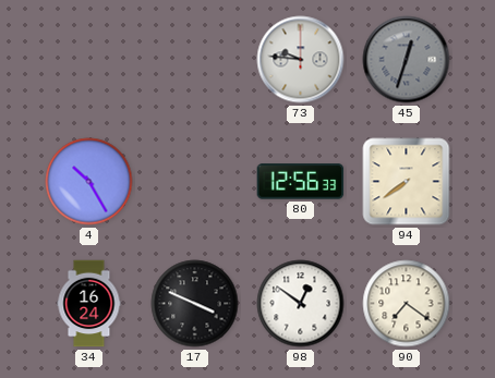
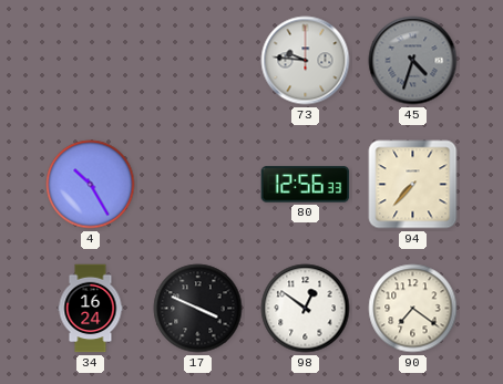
45: 12:33 -> 4:33
94: 7:39 -> 7:37
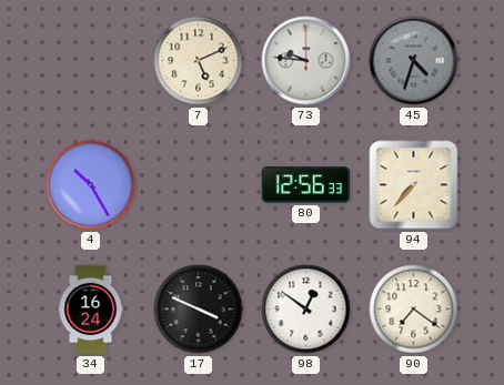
7: none -> 5:11
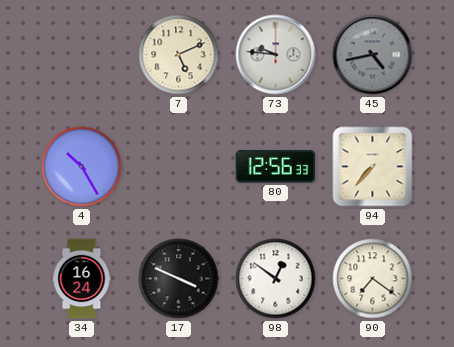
45: 4:33 -> 4:43
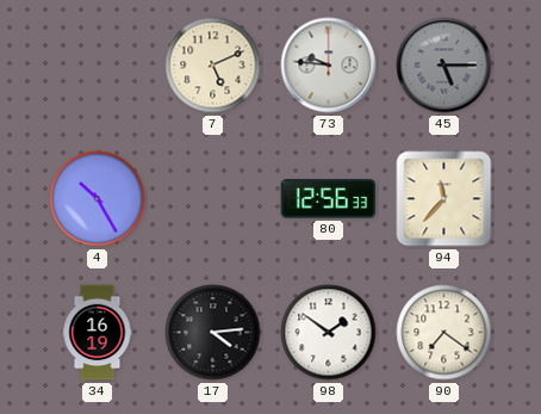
45: 4:43 -> 5:15
94: 7:37 -> 11:37
34: 16:24 -> 16:19
17: 3:49 -> 4:14
98: 12:51 -> 1:51
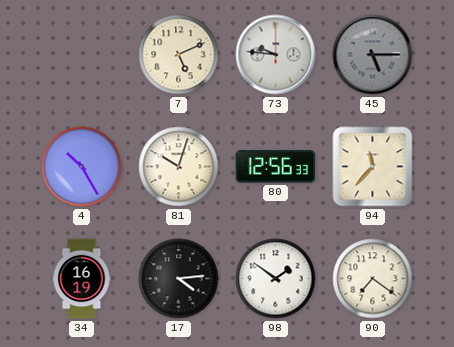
81: none -> 10:03
